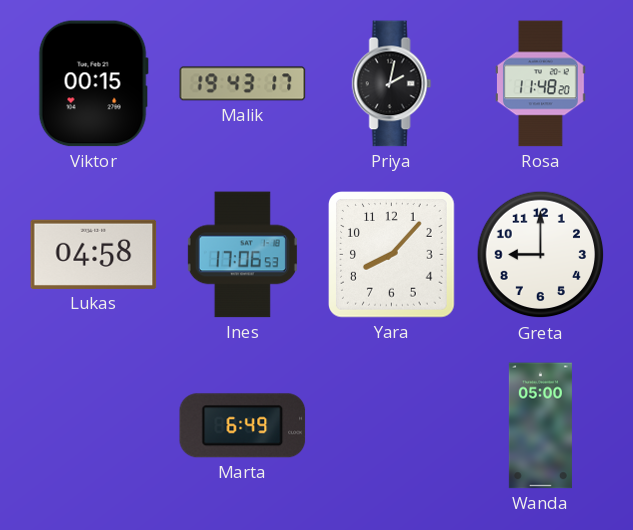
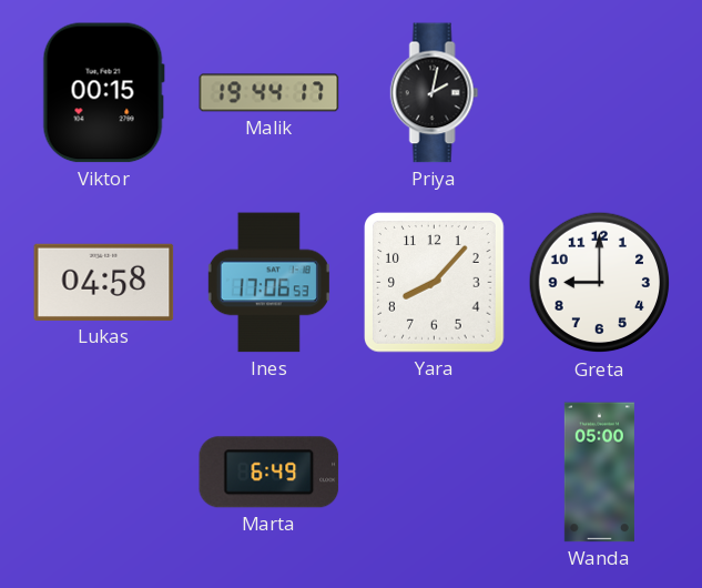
Malik: 19:43 -> 19:44
Rosa: 11:48 -> none
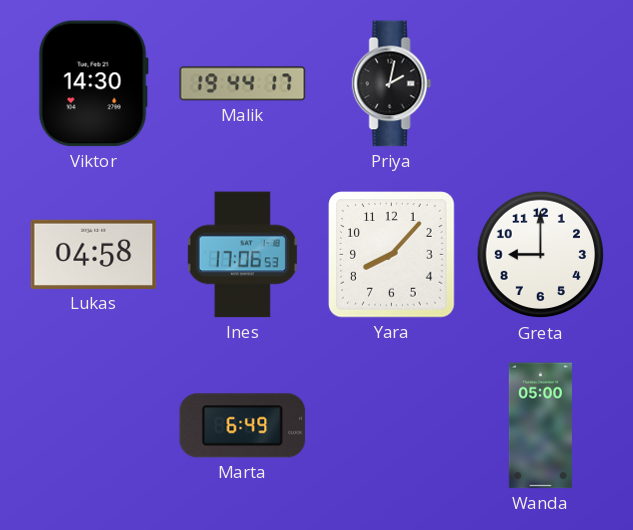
Viktor: 00:15 -> 14:30
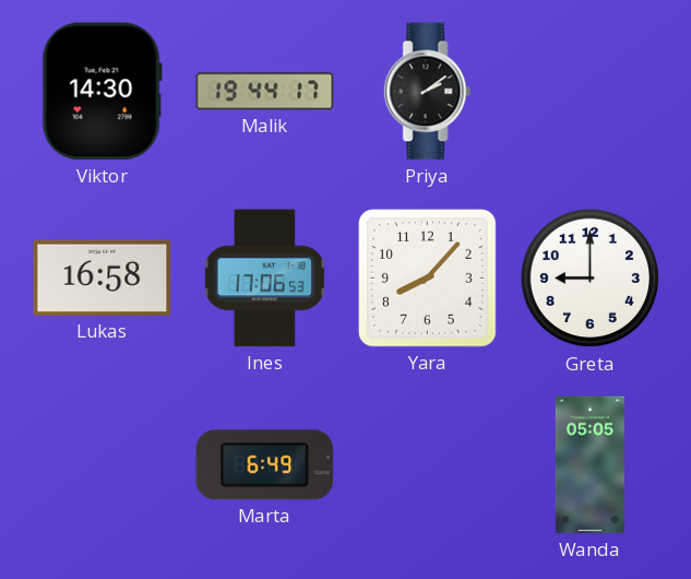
Priya: 2:02 -> 2:09
Lukas: 04:58 -> 16:58
Wanda: 05:00 -> 05:05
